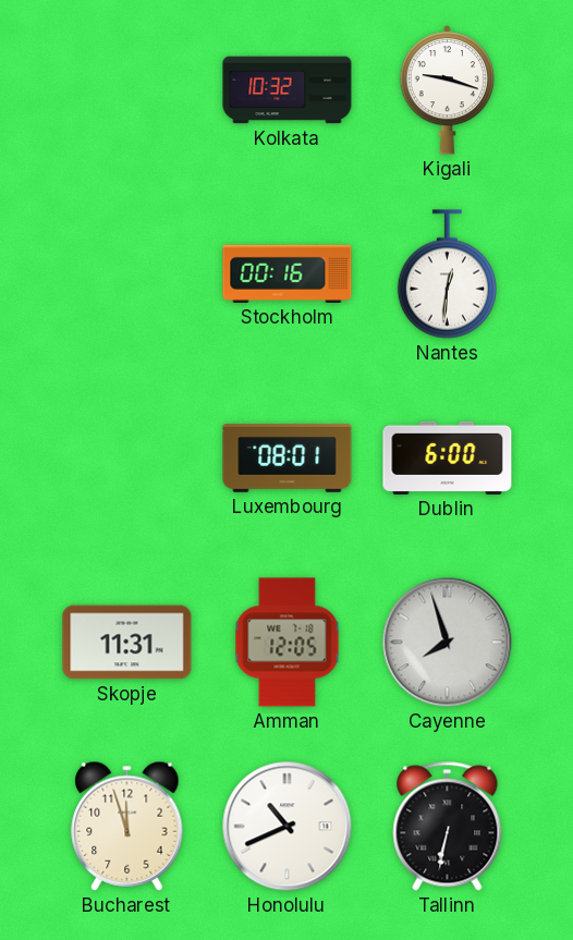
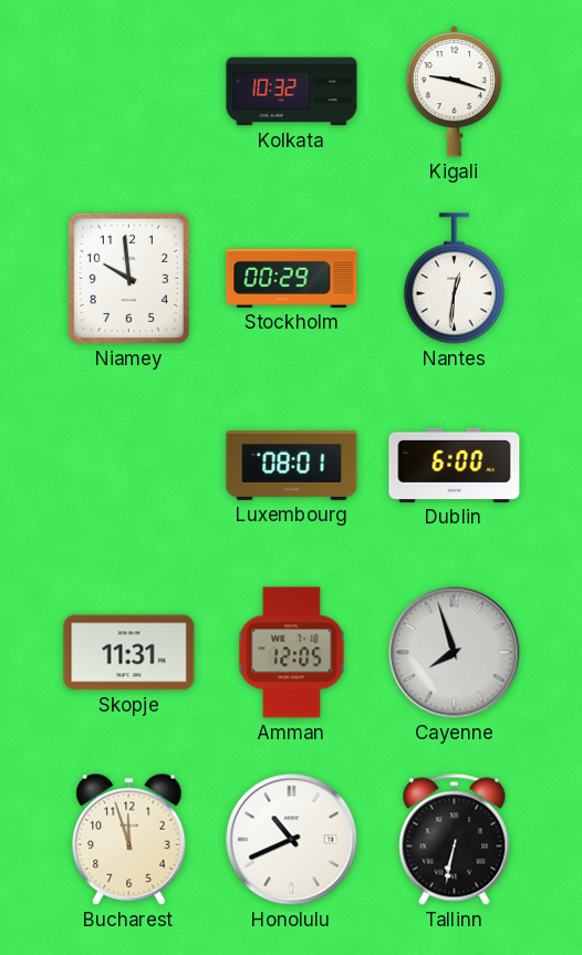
Niamey: none -> 9:59
Stockholm: 00:16 -> 00:29
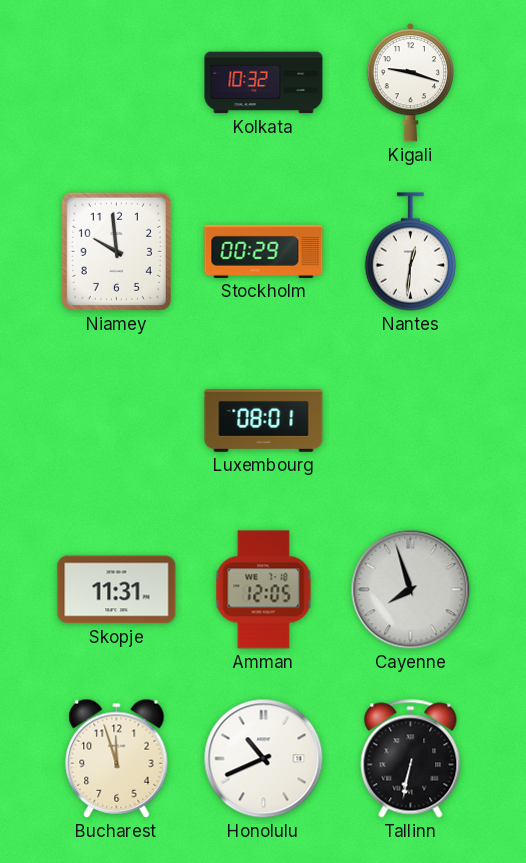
Dublin: 6:00 -> none
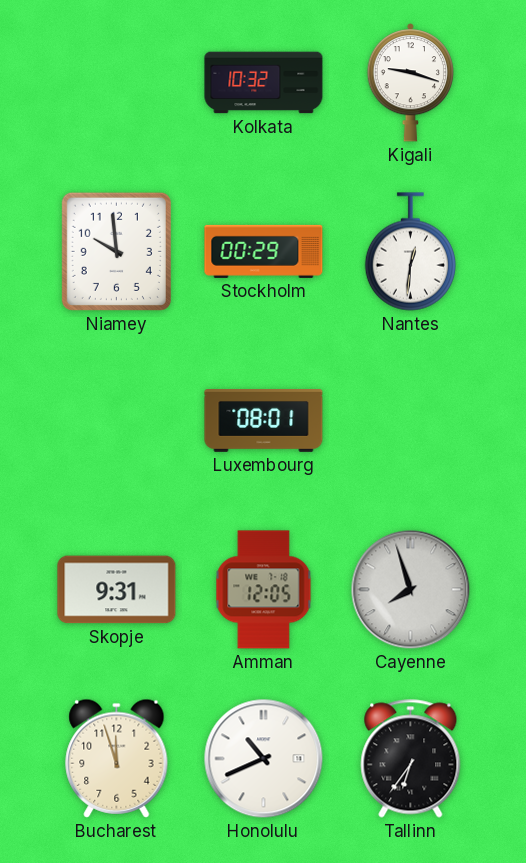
Skopje: 11:31 -> 9:31
Tallinn: 6:32 -> 6:36
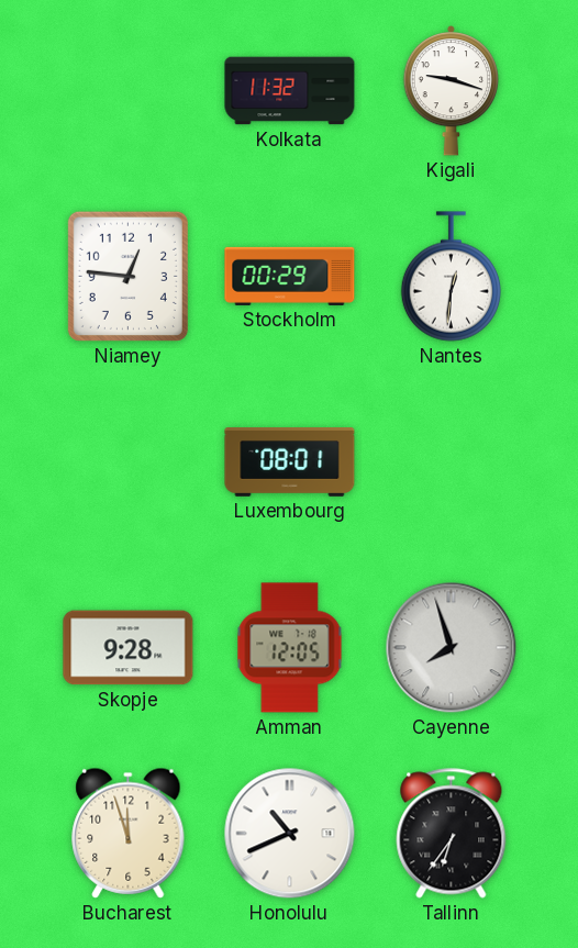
Kolkata: 10:32 -> 11:32
Niamey: 9:59 -> 12:46
Skopje: 9:31 -> 9:28
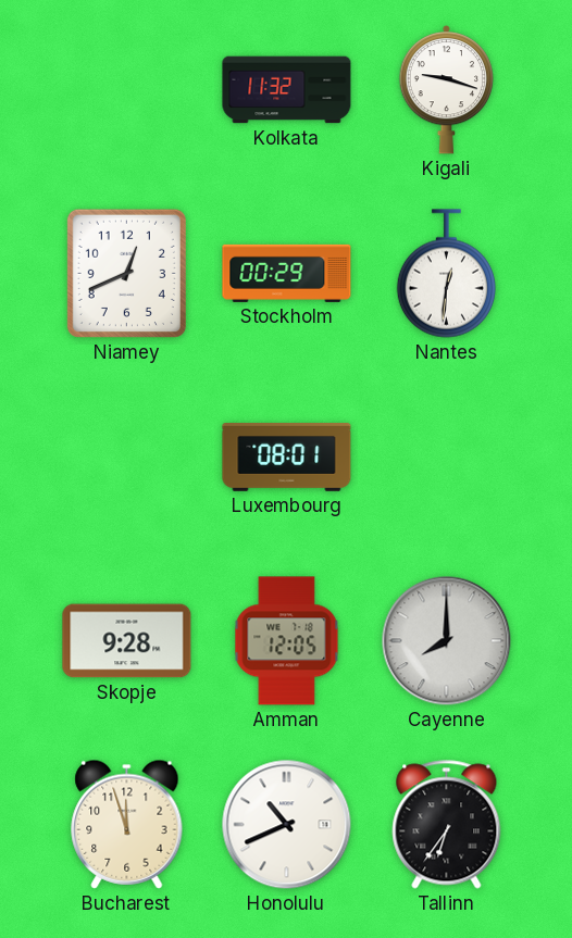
Niamey: 12:46 -> 12:41
Cayenne: 7:57 -> 8:00
